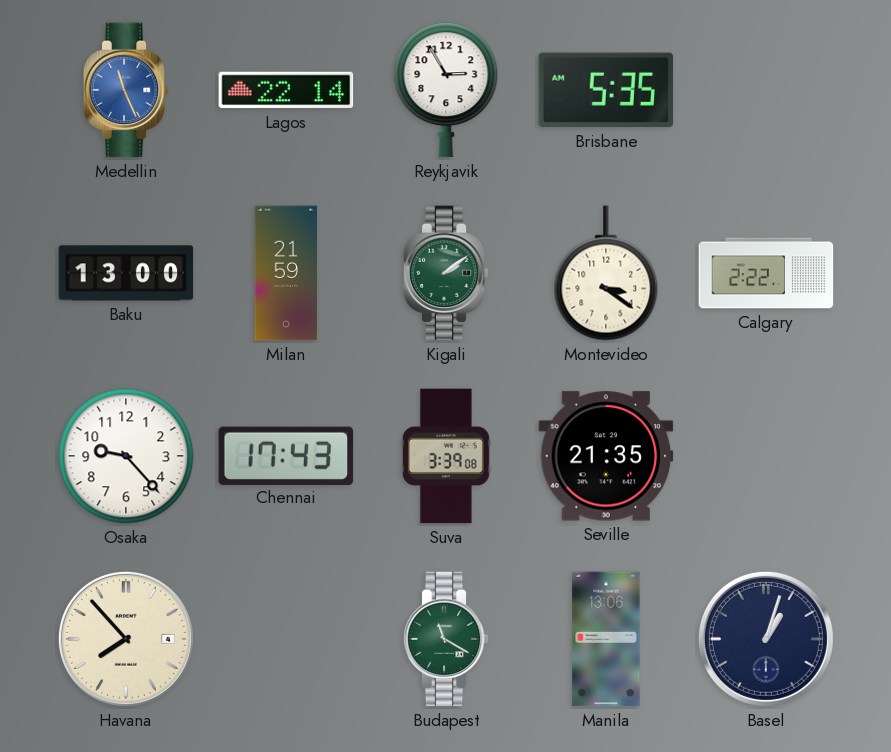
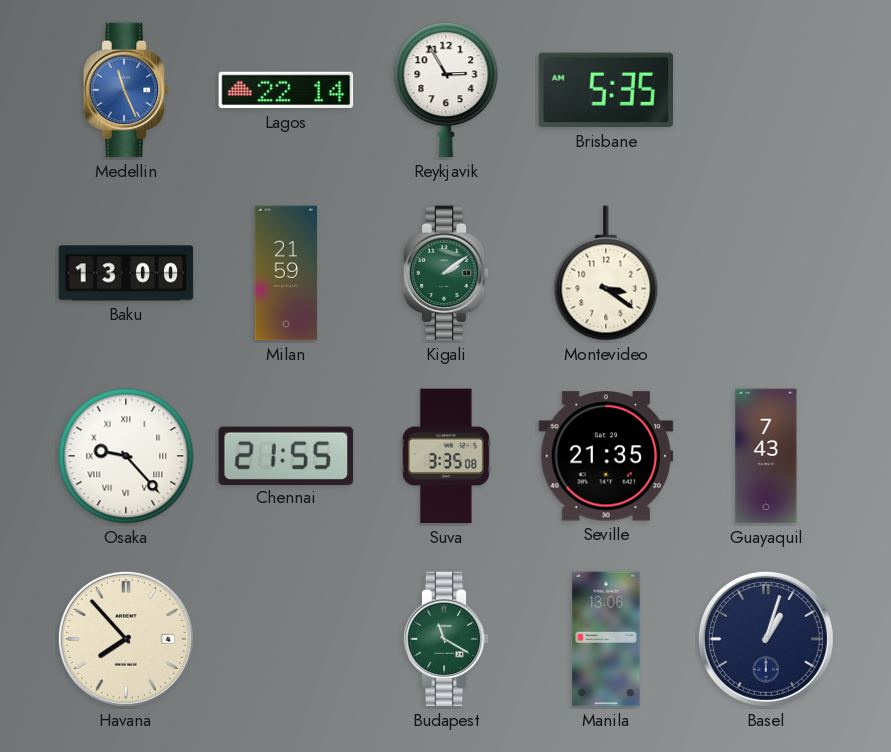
Calgary: 2:22 -> none
Osaka numerals: Arabic -> Roman
Chennai: 17:43 -> 21:55
Suva: 3:39 -> 3:35
Guayaquil: none -> 7:43
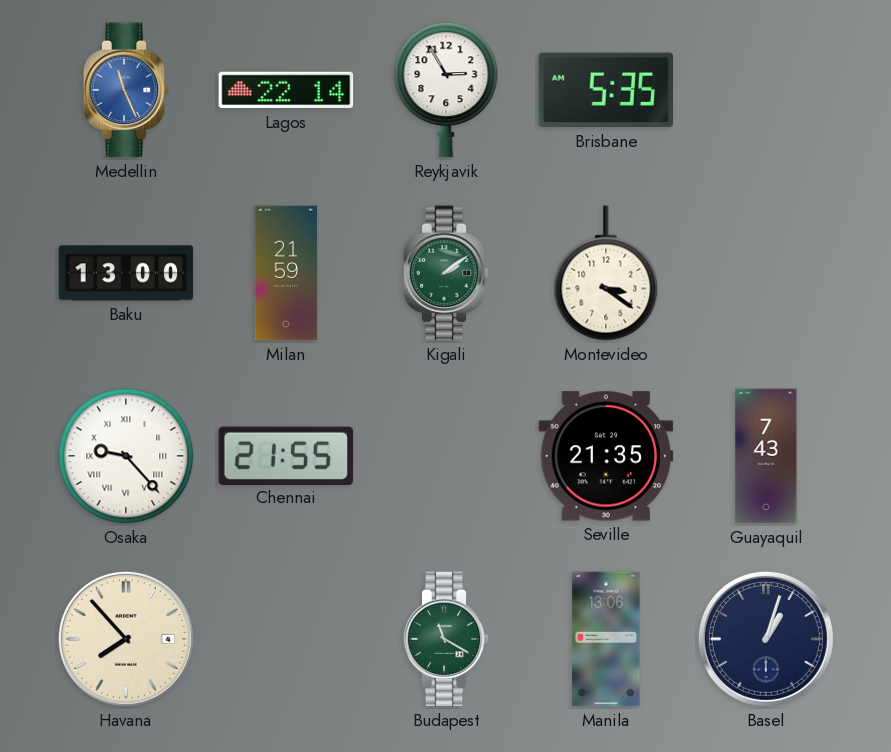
Suva: 3:35 -> none
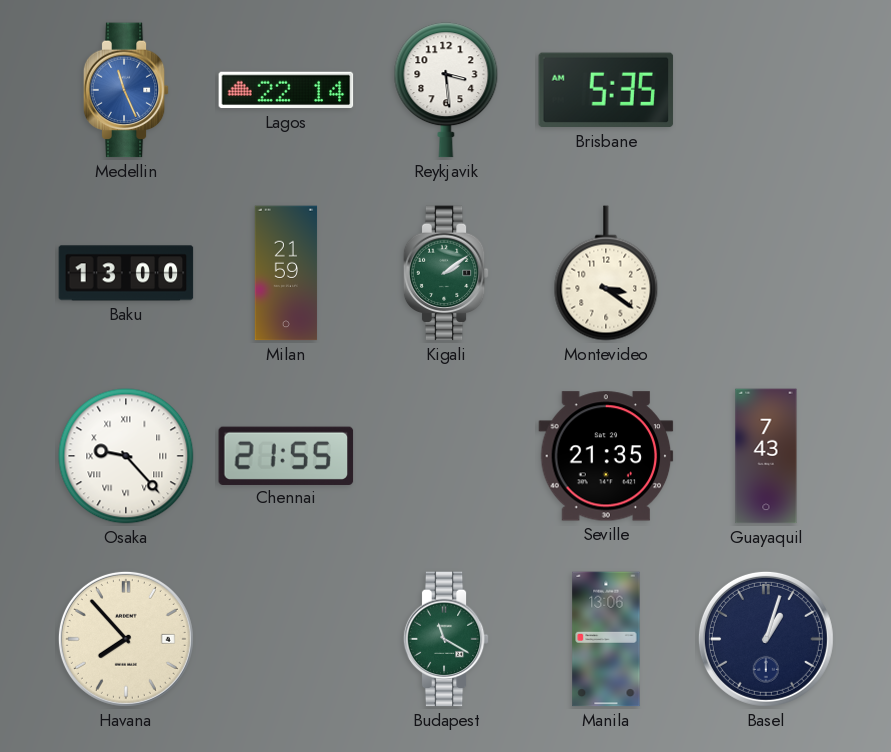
Reykjavik: 2:55 -> 3:29
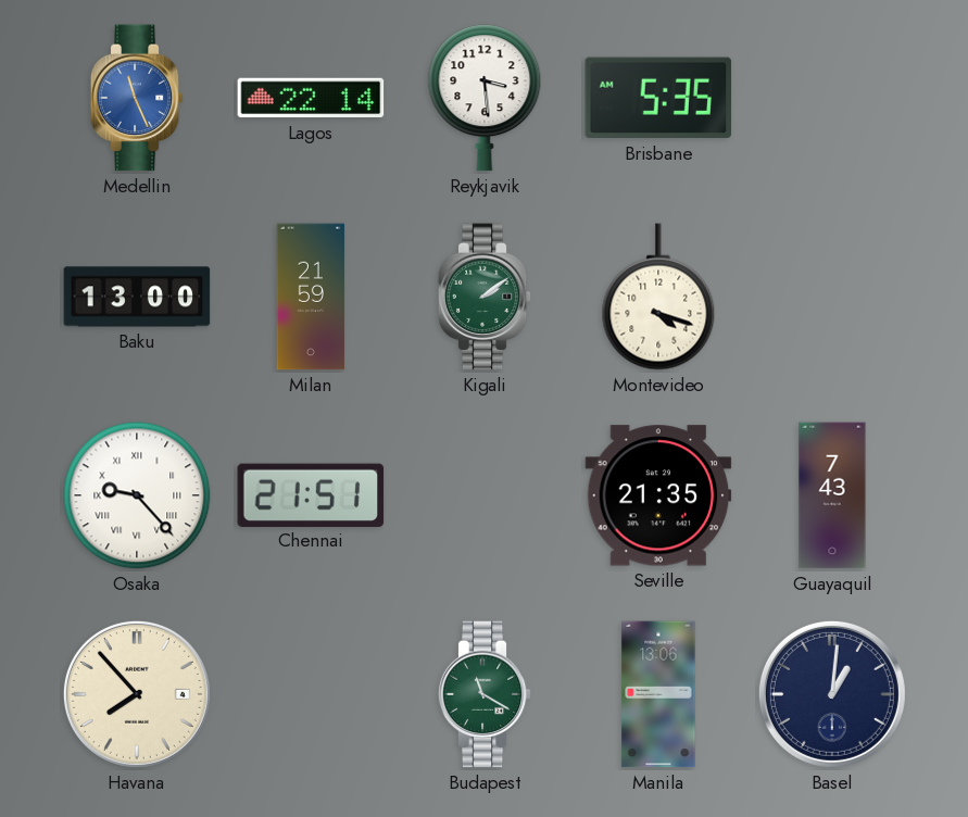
Montevideo: 3:21 -> 4:18
Chennai: 21:55 -> 21:51
Basel: 1:03 -> 1:01
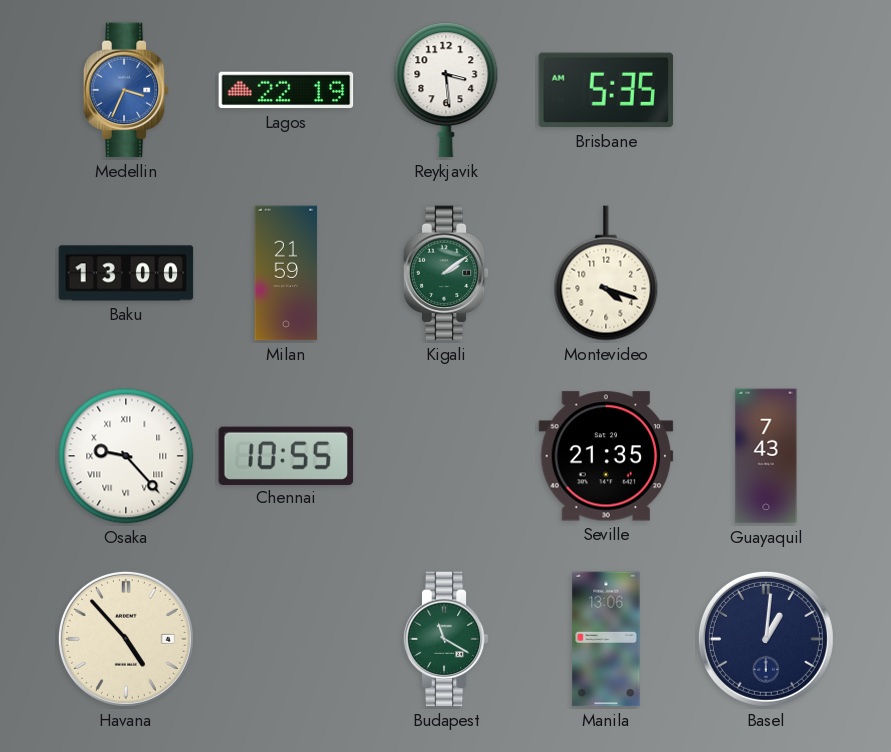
Medellin: 11:26 -> 3:34
Lagos: 22:14 -> 22:19
Chennai: 21:51 -> 10:55
Havana: 7:53 -> 4:53
